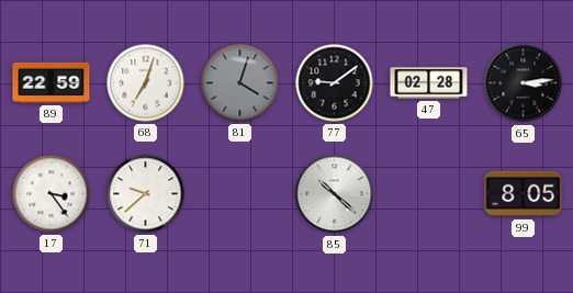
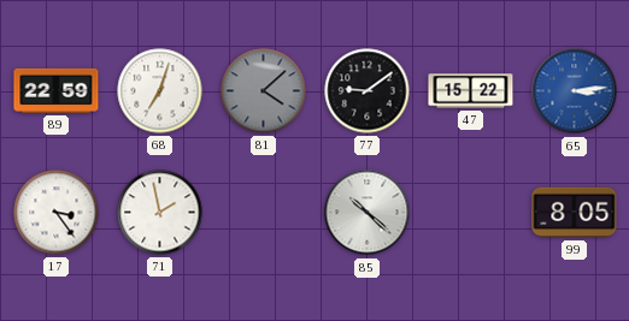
81: 4:03 -> 4:08
47: 02:28 -> 15:22
65 dial: black -> blue
71: 9:38 -> 1:58
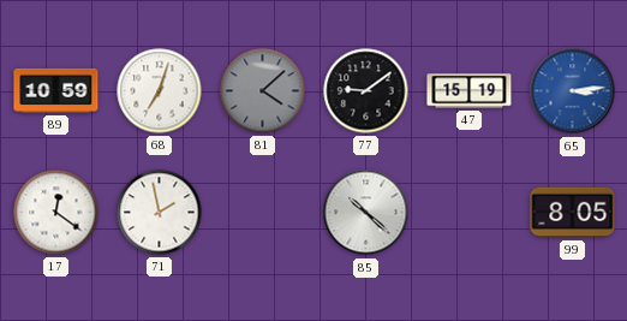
89: 22:59 -> 10:59
47: 15:22 -> 15:19
17: 3:24 -> 12:21
